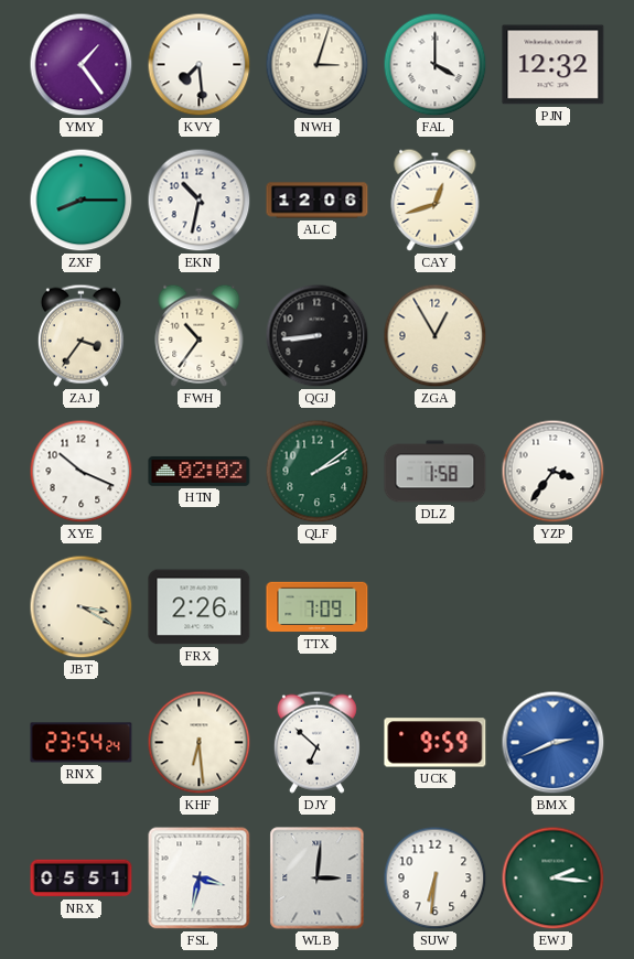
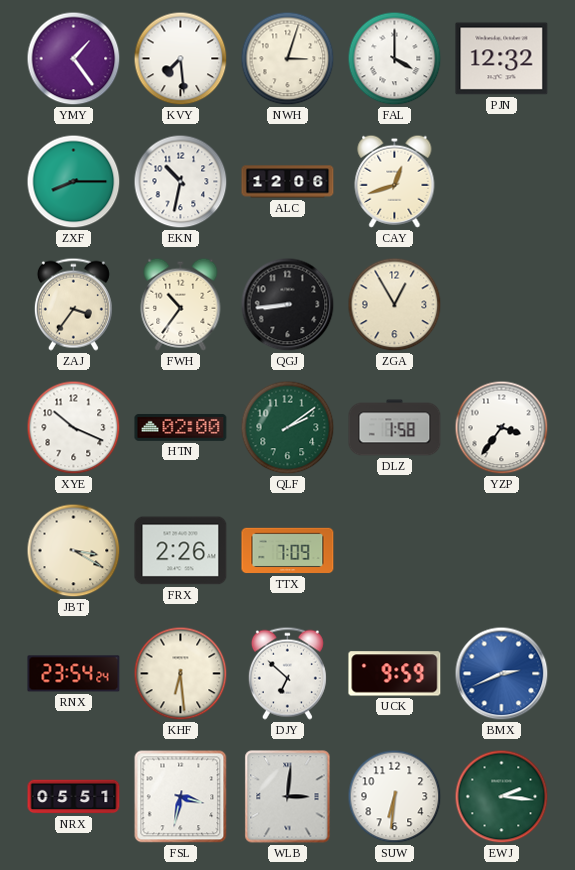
HTN: 02:02 -> 02:00
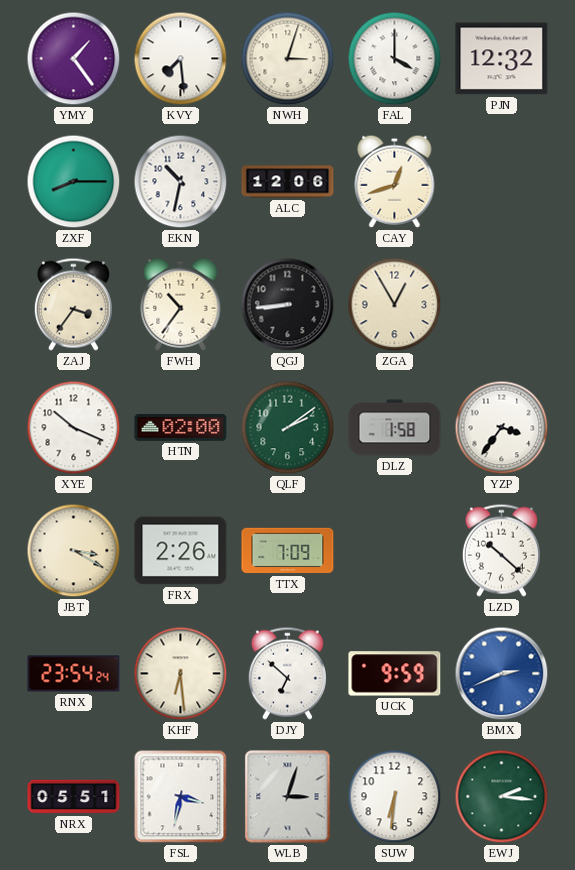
LZD: none -> 10:22
WLB: 3:01 -> 3:03
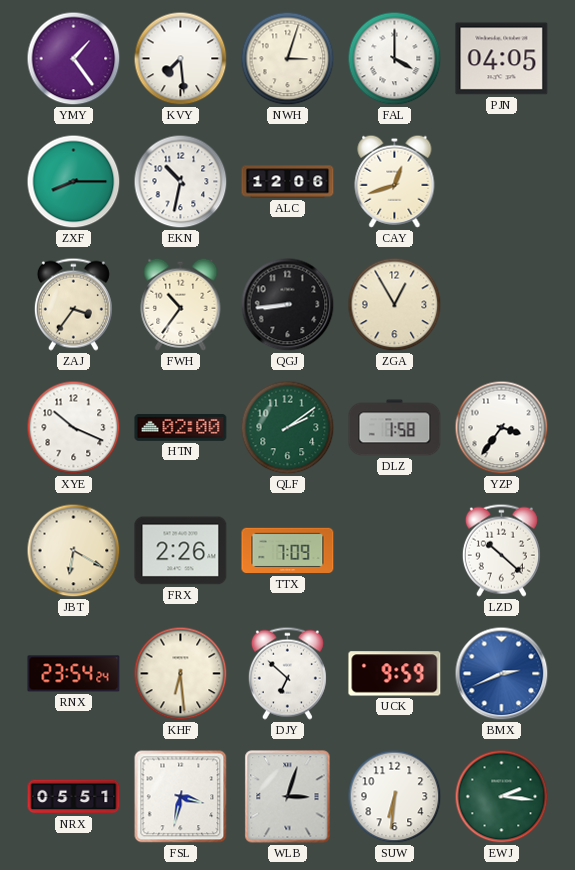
PJN: 12:32 -> 04:05
JBT: 3:20 -> 6:20
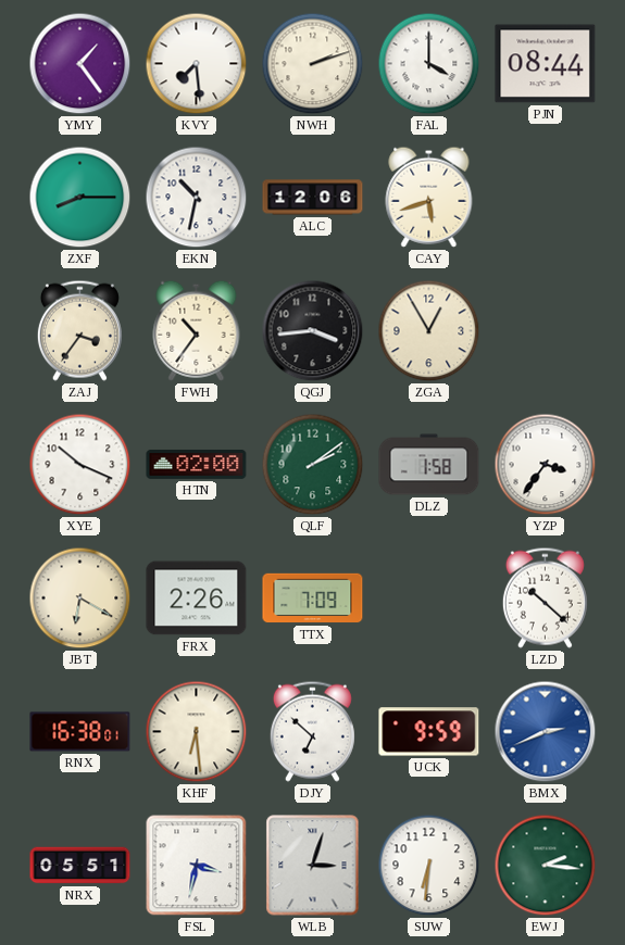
NWH: 3:03 -> 2:12
PJN: 04:05 -> 08:44
CAY: 12:42 -> 5:42
QGJ: 8:44 -> 3:44
RNX: 23:54 -> 16:38
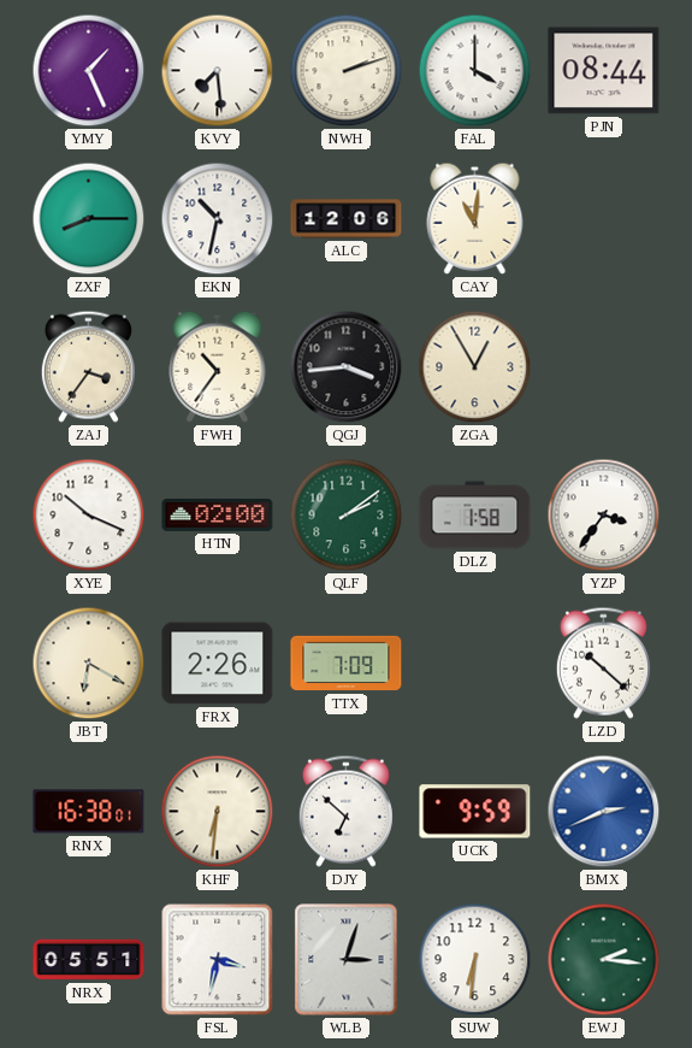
YMY: 1:24 -> 1:26
CAY: 5:42 -> 11:01
KHF: 6:29 -> 6:31
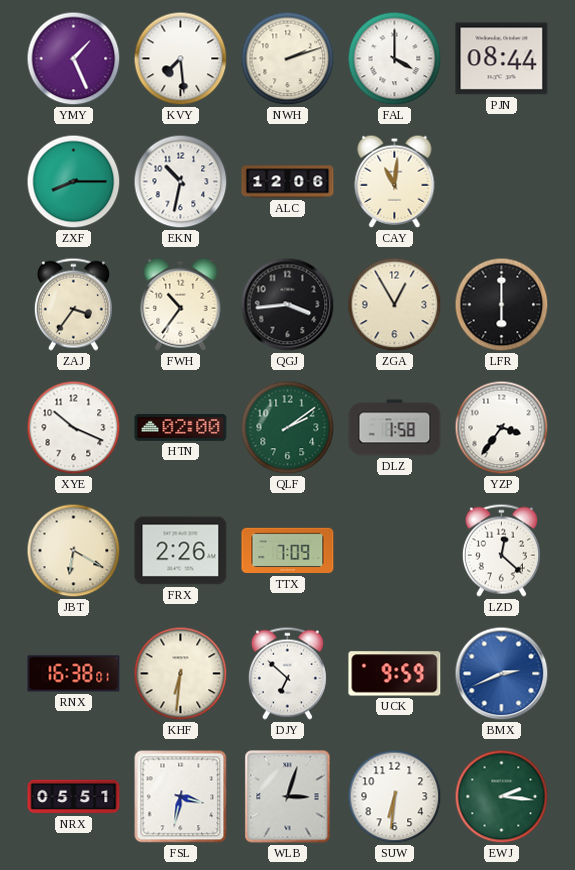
LFR: none -> 6:00
LZD: 10:22 -> 12:22
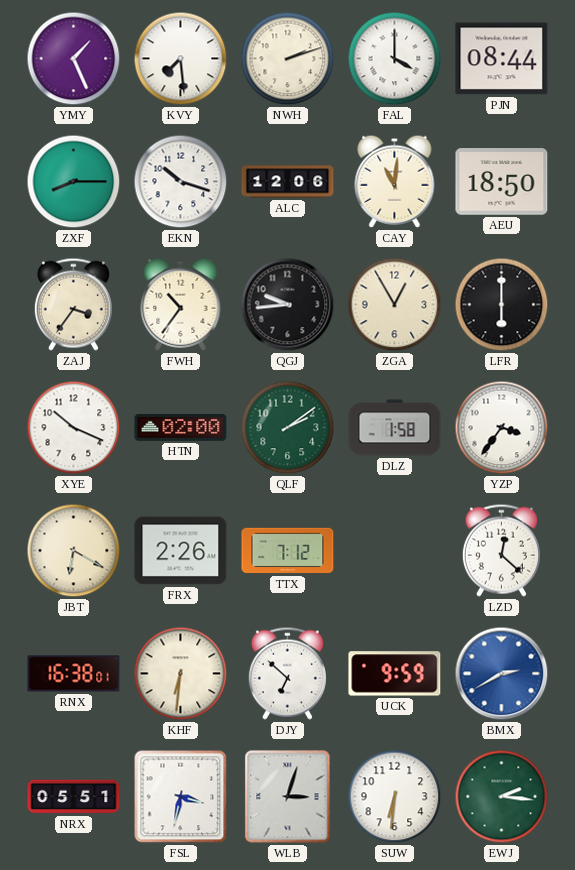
EKN: 10:32 -> 10:18
AEU: none -> 18:50
QGJ: 3:44 -> 9:44
TTX: 7:09 -> 7:12
BMX: 2:41 -> 2:40
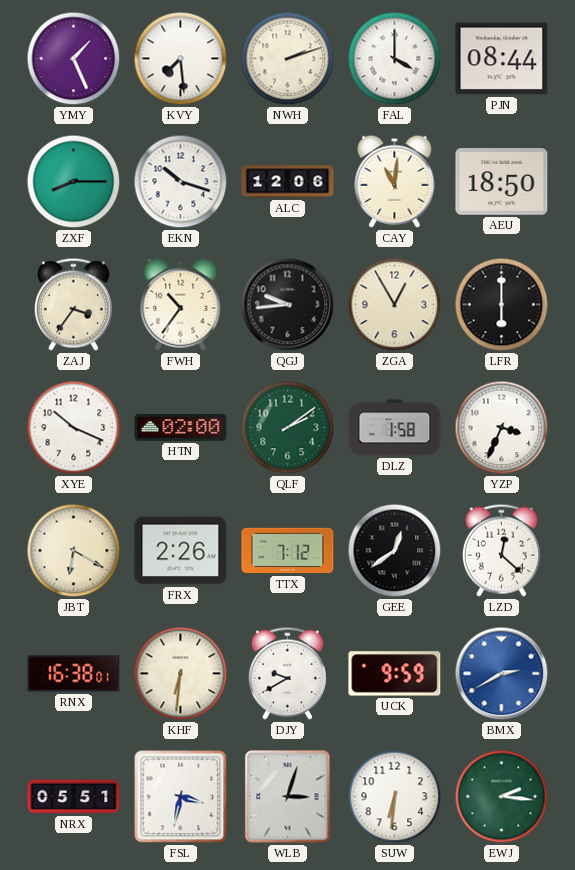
YZP: 3:36 -> 3:34
GEE: none -> 12:39
DJY: 6:52 -> 9:40
